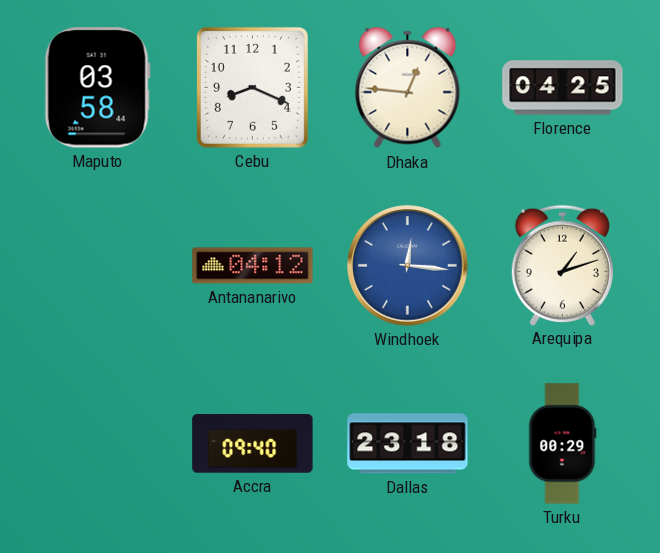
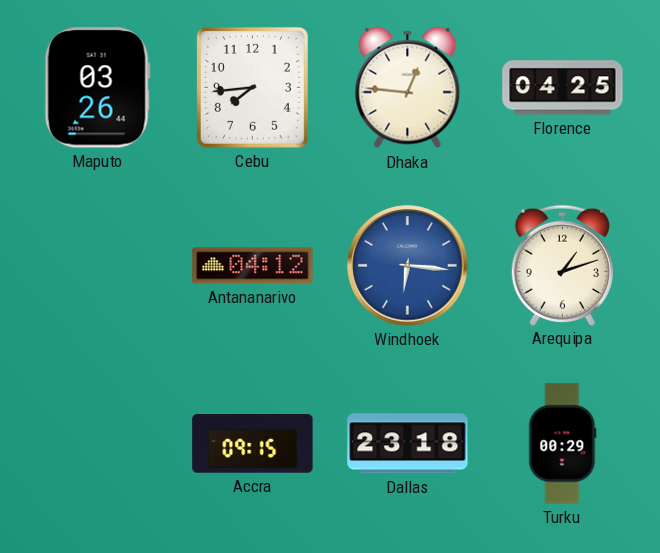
Maputo: 03:58 -> 03:26
Cebu: 8:19 -> 7:44
Windhoek: 12:16 -> 6:16
Accra: 09:40 -> 09:15
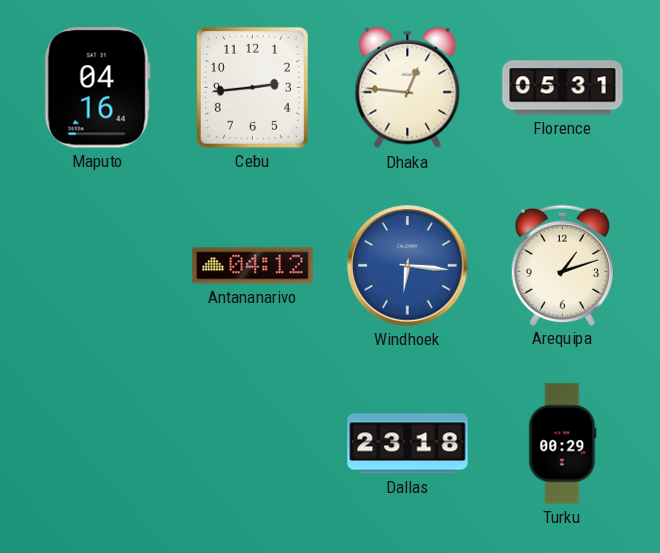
Maputo: 03:26 -> 04:16
Cebu: 7:44 -> 2:44
Florence: 04:25 -> 05:31
Accra: 09:15 -> none
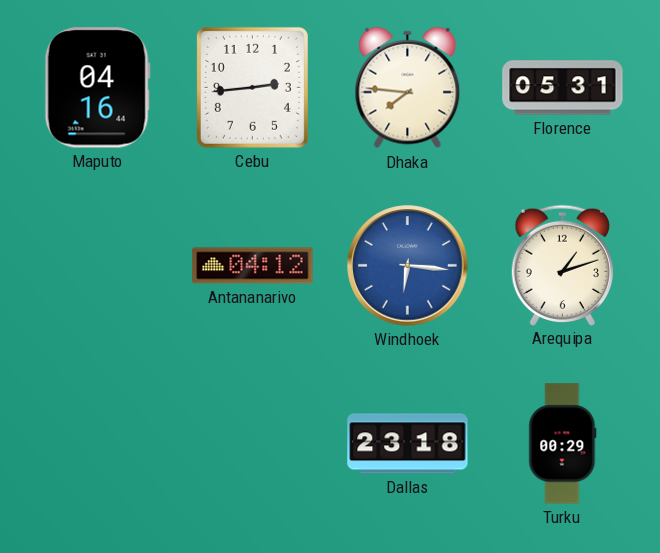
Dhaka: 12:46 -> 7:46
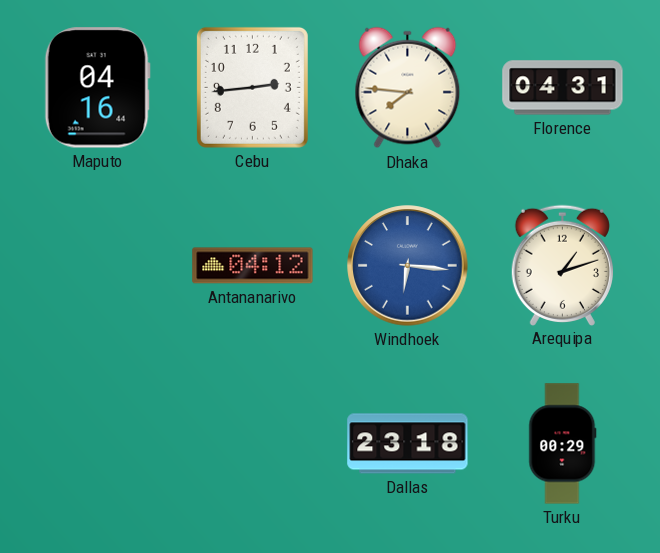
Florence: 05:31 -> 04:31
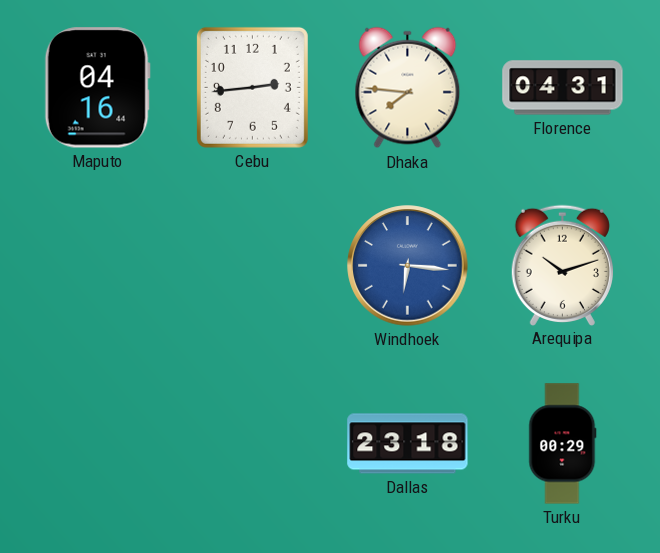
Antananarivo: 04:12 -> none
Arequipa: 1:12 -> 10:12
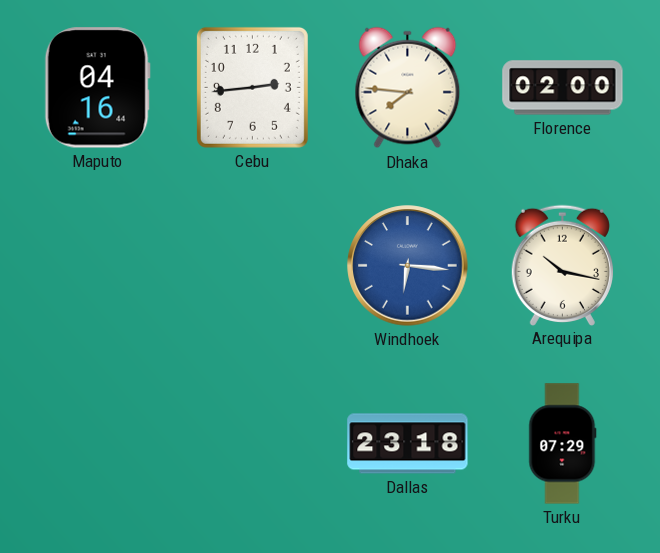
Florence: 04:31 -> 02:00
Arequipa: 10:12 -> 10:17
Turku: 00:29 -> 07:29
